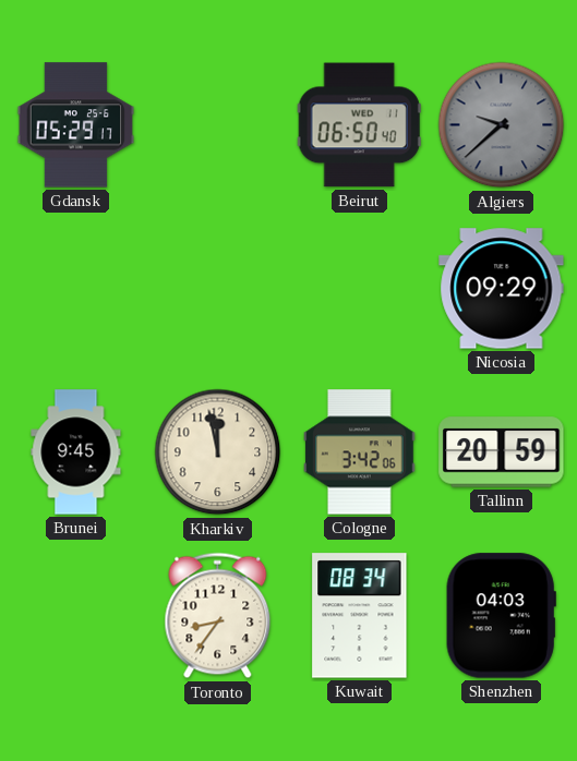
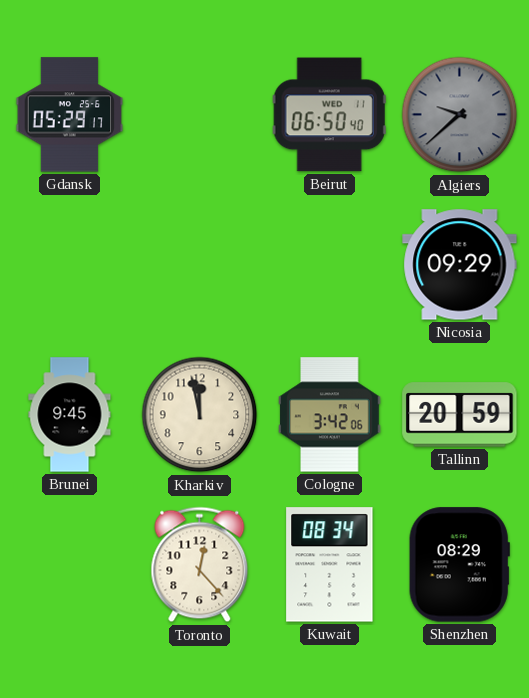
Toronto: 8:36 -> 12:23
Shenzhen: 04:03 -> 08:29
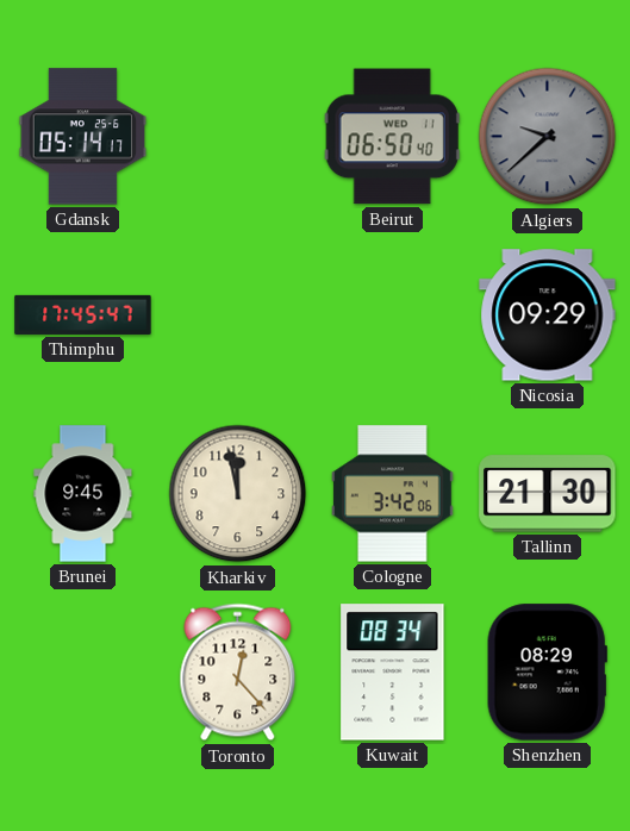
Gdansk: 05:29 -> 05:14
Thimphu: none -> 17:45
Tallinn: 20:59 -> 21:30
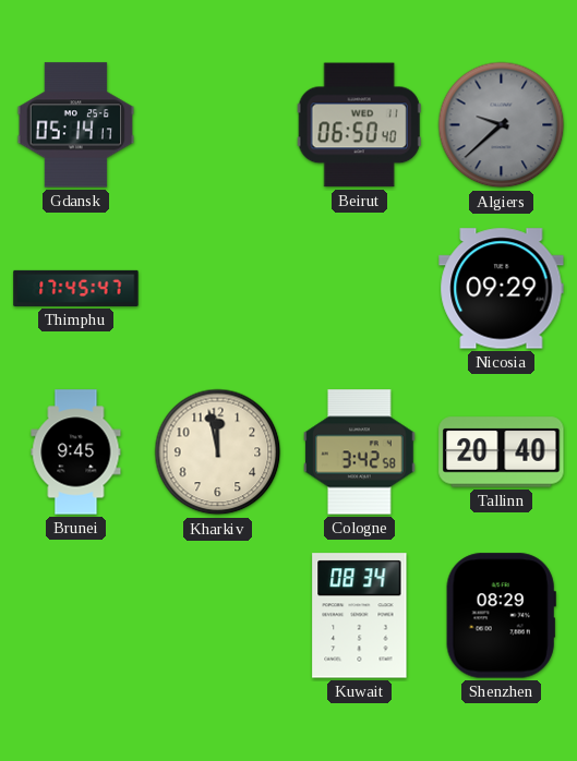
Cologne: 3:42:06 -> 3:42:58
Tallinn: 21:30 -> 20:40
Toronto: 12:23 -> none
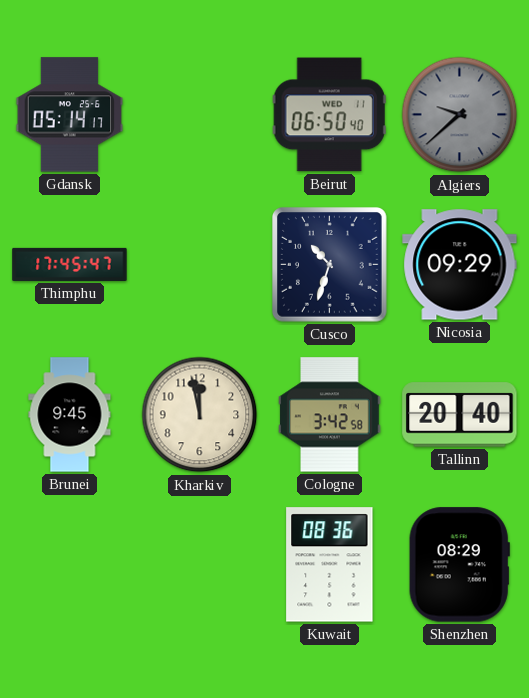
Cusco: none -> 10:33
Kuwait: 08:34 -> 08:36
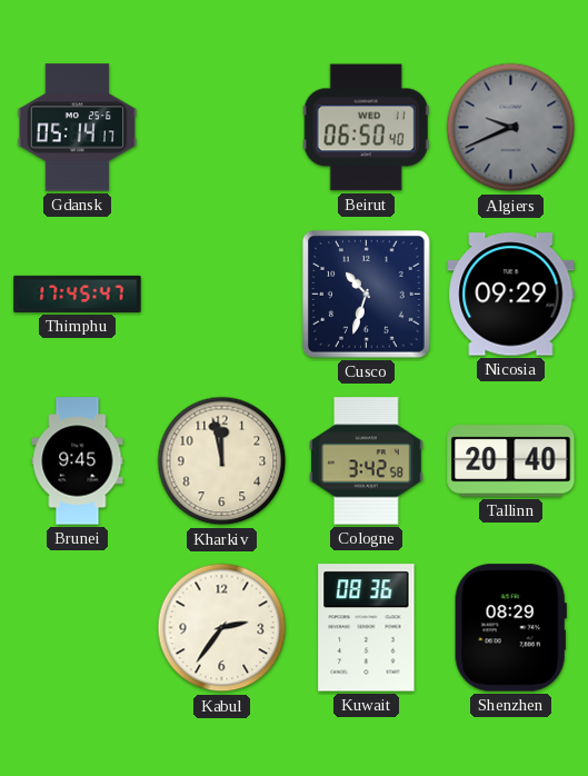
Algiers: 9:38 -> 9:41
Kabul: none -> 2:36
